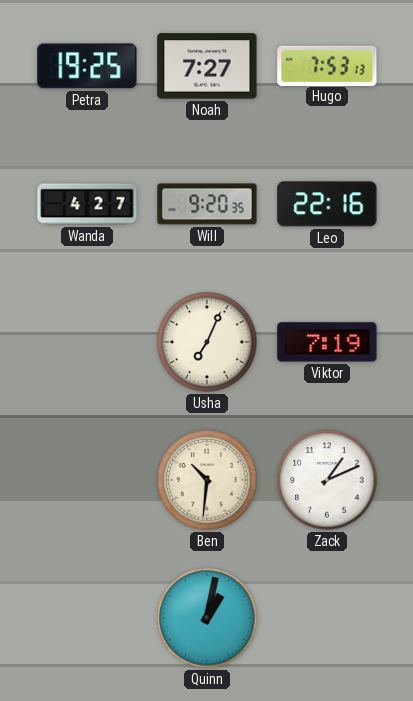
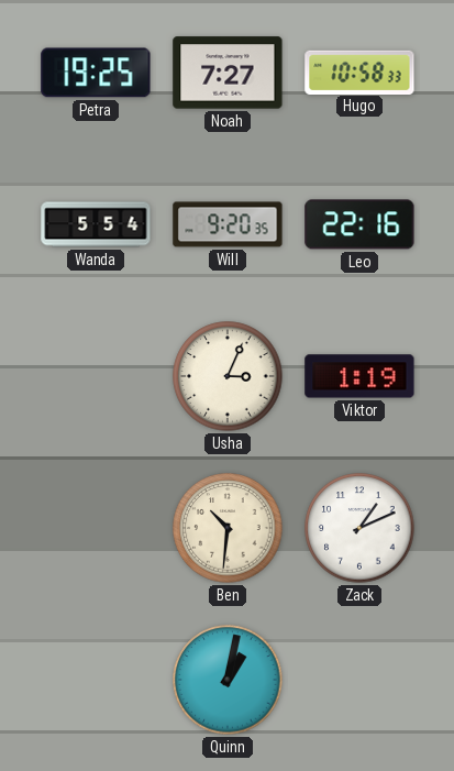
Hugo: 7:53 -> 10:58
Wanda: 4:27 -> 5:54
Usha: 7:04 -> 3:04
Viktor: 7:19 -> 1:19
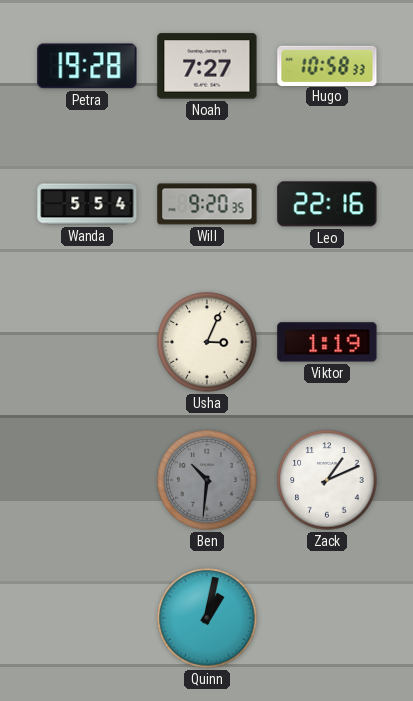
Petra: 19:25 -> 19:28
Ben dial: cream -> grey
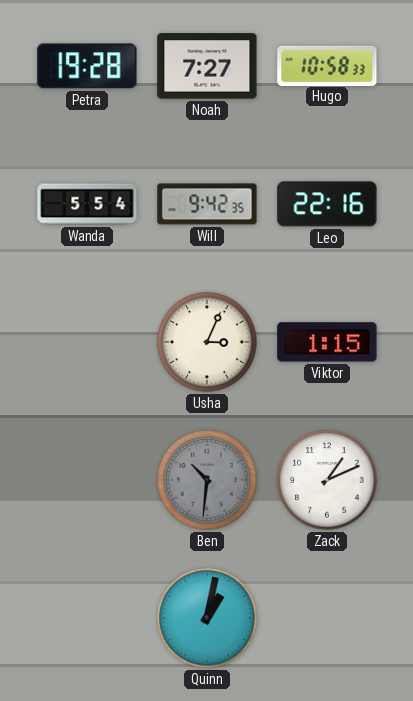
Will: 9:20 -> 9:42
Viktor: 1:19 -> 1:15
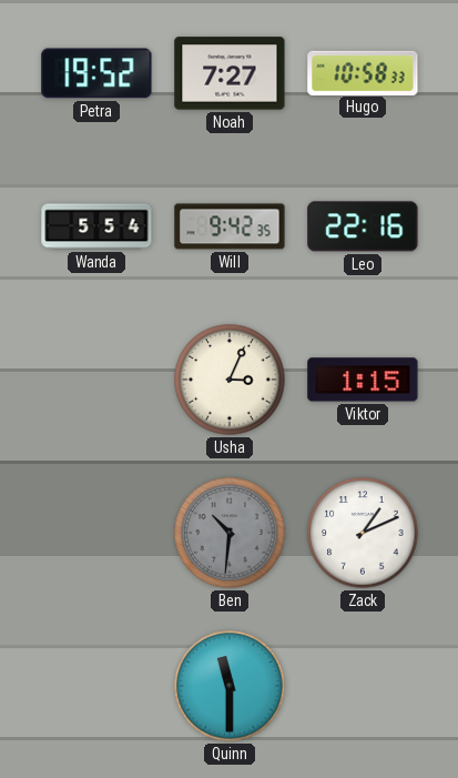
Petra: 19:28 -> 19:52
Quinn: 1:02 -> 11:30
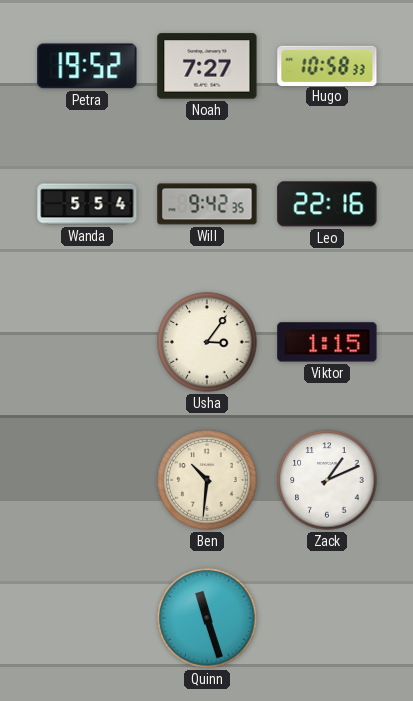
Usha: 3:04 -> 3:06
Ben dial: grey -> cream
Quinn: 11:30 -> 11:27
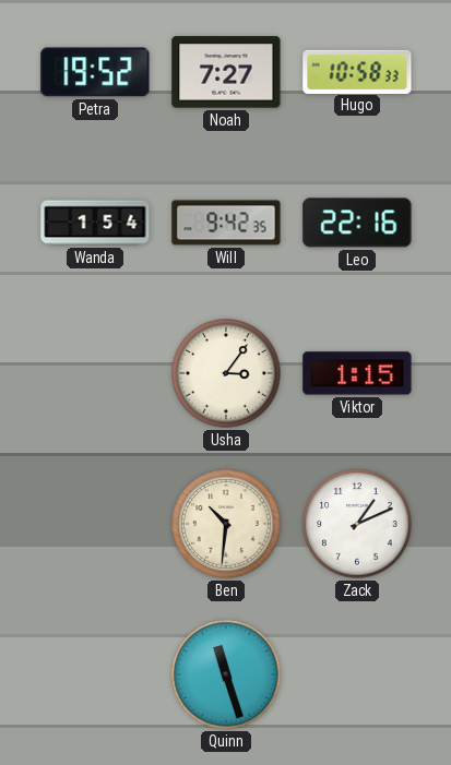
Wanda: 5:54 -> 1:54
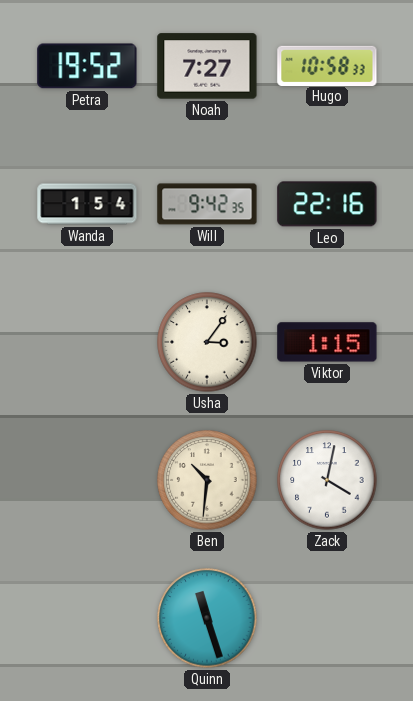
Zack: 1:11 -> 4:02
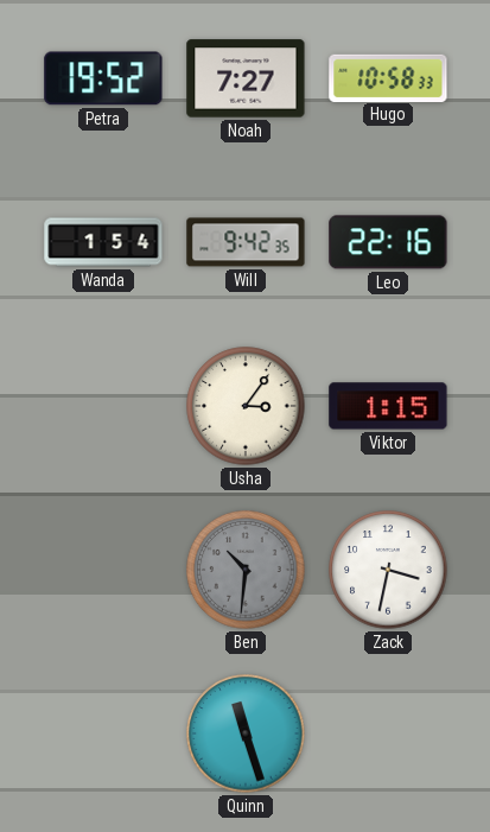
Ben dial: cream -> grey
Zack: 4:02 -> 3:32
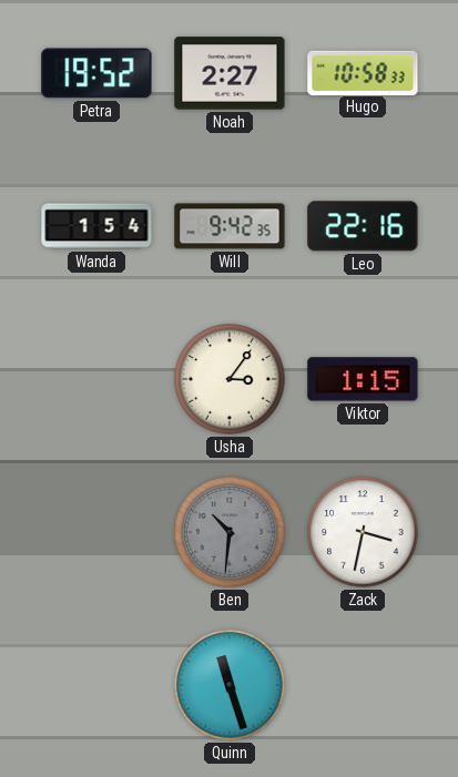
Noah: 7:27 -> 2:27
